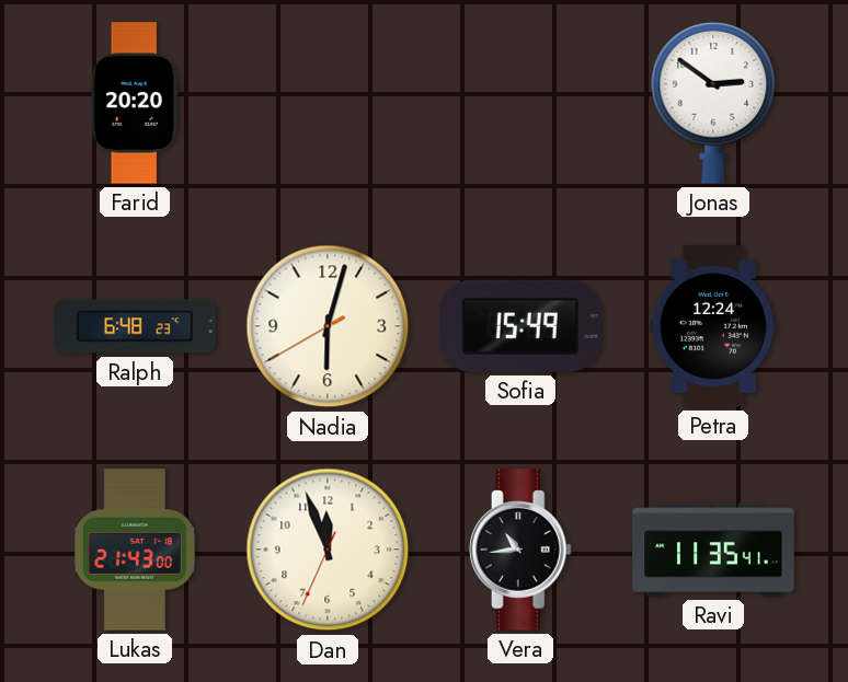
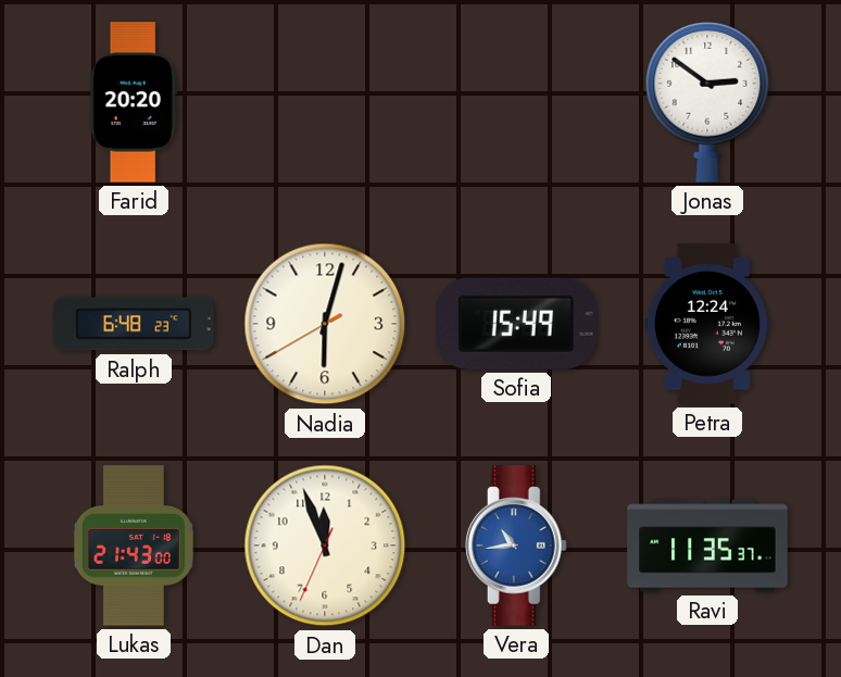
Vera dial: black -> blue
Ravi: 11:35:41 -> 11:35:37
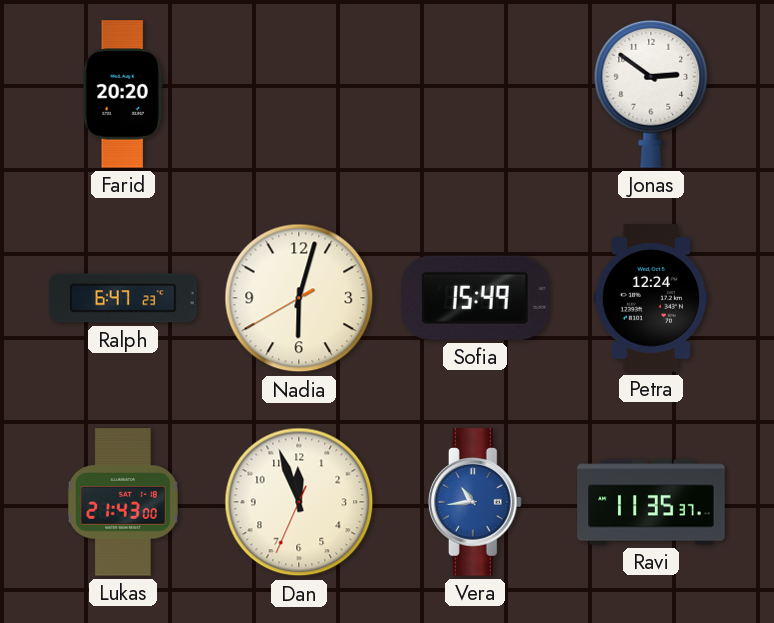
Ralph: 6:48 -> 6:47
